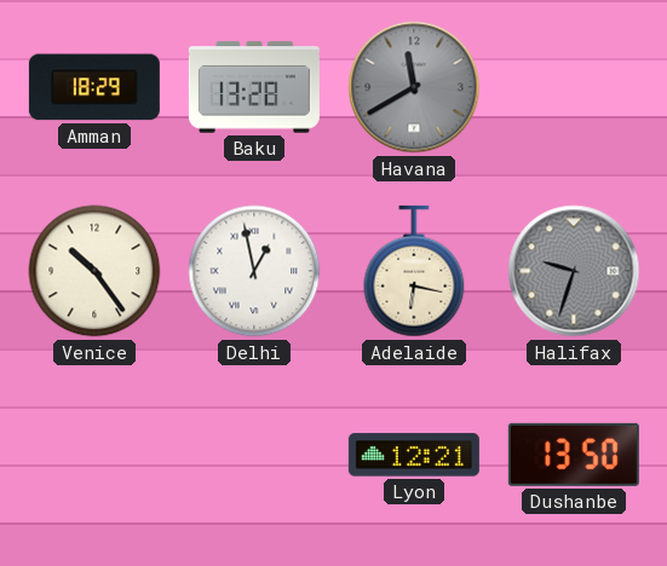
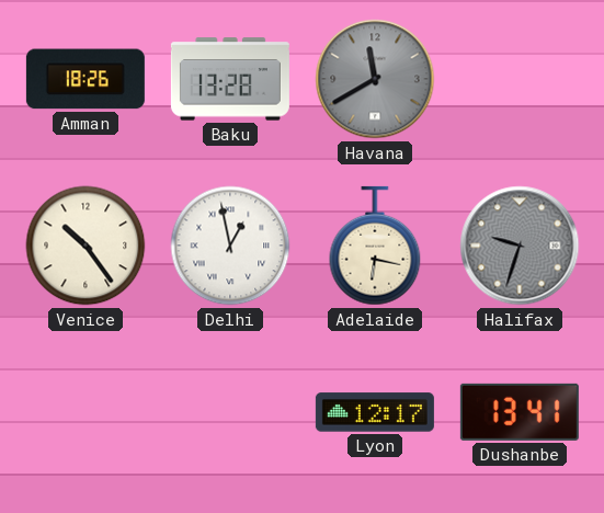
Amman: 18:29 -> 18:26
Lyon: 12:21 -> 12:17
Dushanbe: 13:50 -> 13:41
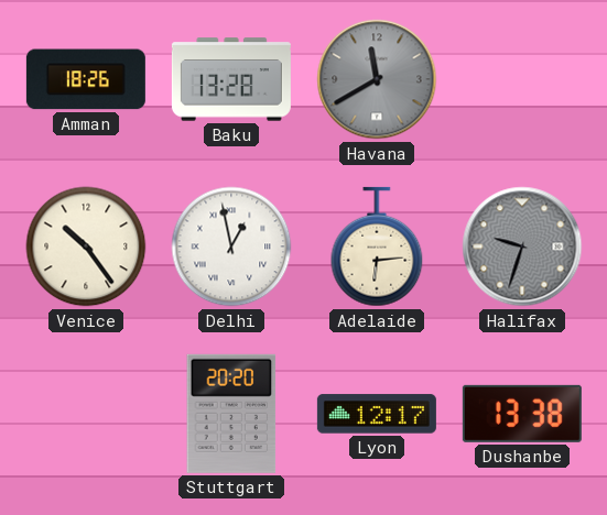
Adelaide: 6:17 -> 6:14
Stuttgart: none -> 20:20
Dushanbe: 13:41 -> 13:38
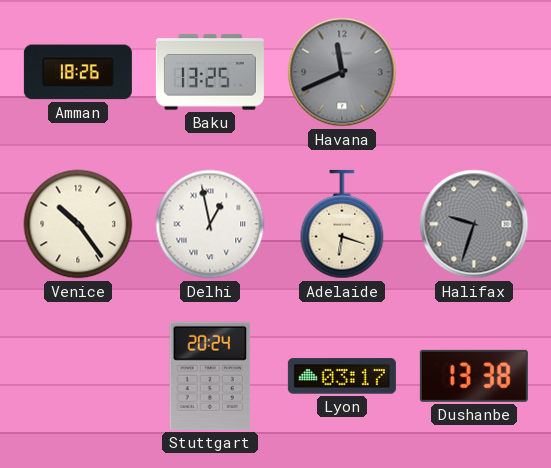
Baku: 13:28 -> 13:25
Havana: 11:40 -> 11:41
Adelaide: 6:14 -> 6:18
Stuttgart: 20:20 -> 20:24
Lyon: 12:17 -> 03:17
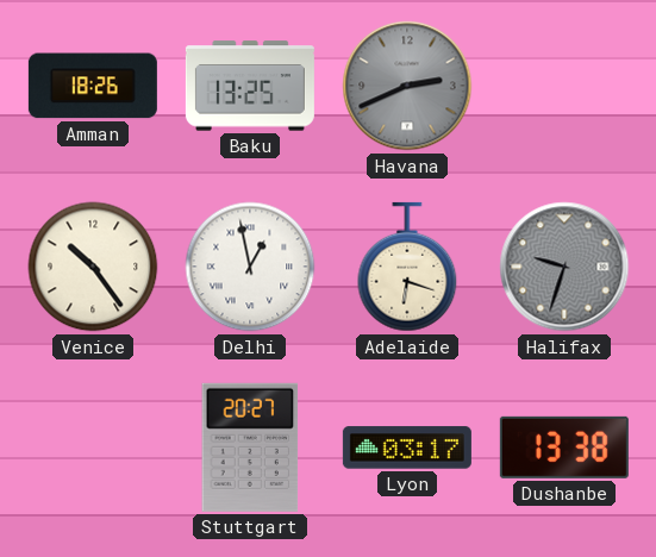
Havana: 11:41 -> 2:41
Stuttgart: 20:24 -> 20:27
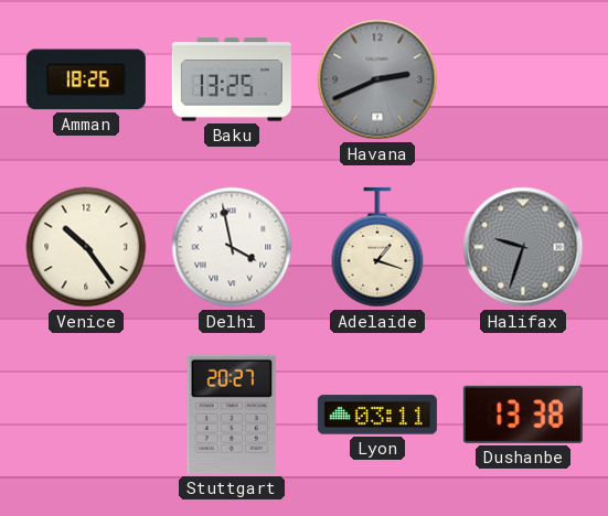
Delhi: 12:58 -> 3:58
Adelaide: 6:18 -> 1:18
Lyon: 03:17 -> 03:11
